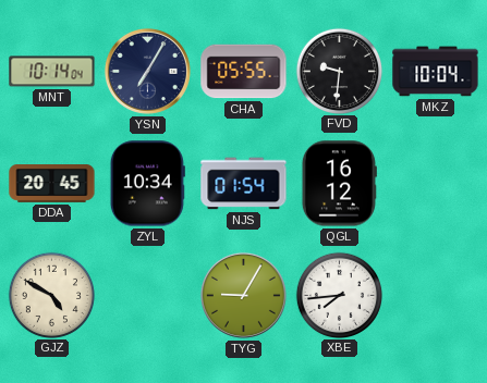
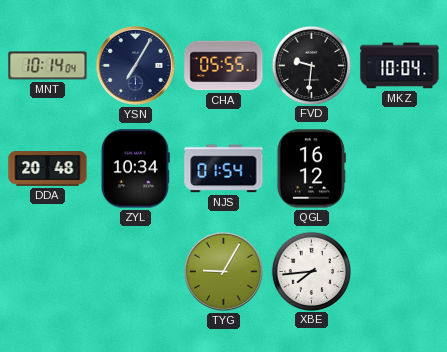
DDA: 20:45 -> 20:48
GJZ: 4:50 -> none
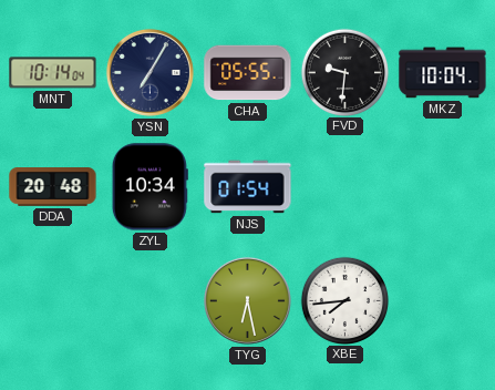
QGL: 16:12 -> none
TYG: 9:05 -> 6:28
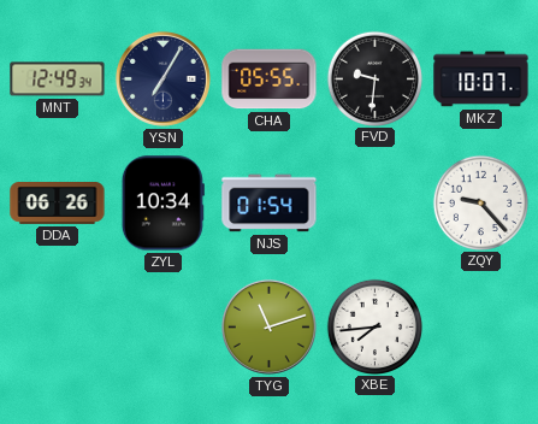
MNT: 10:14 -> 12:49
MKZ: 10:04 -> 10:07
DDA: 20:48 -> 06:26
ZQY: none -> 9:23
TYG: 6:28 -> 11:12
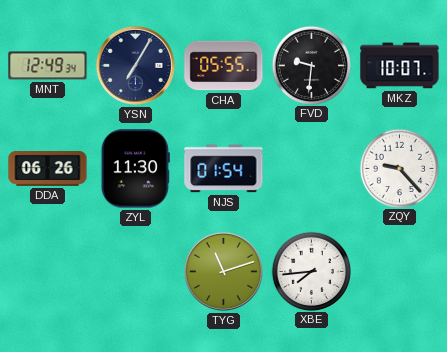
ZYL: 10:34 -> 11:30
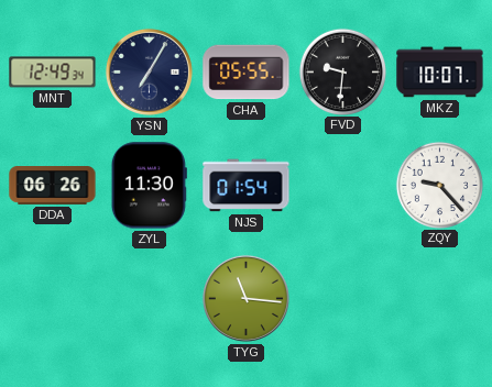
TYG: 11:12 -> 11:16
XBE: 7:44 -> none
